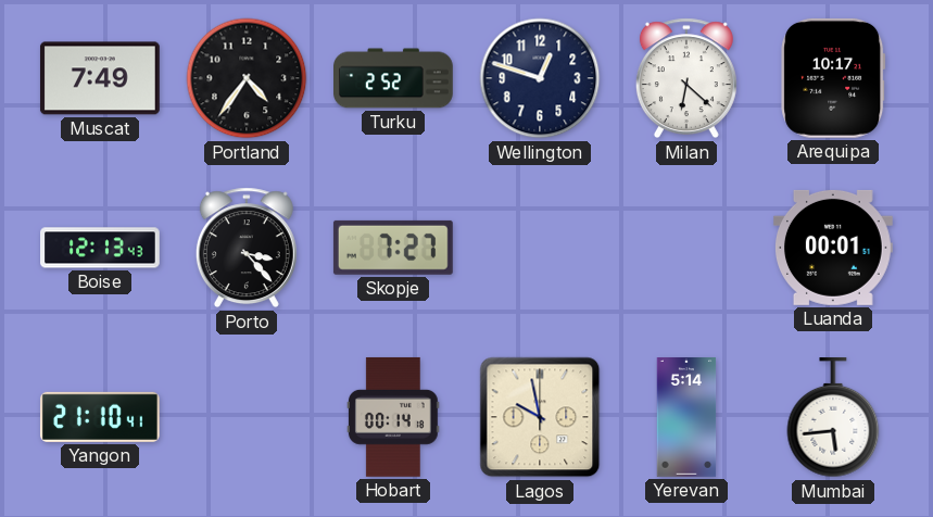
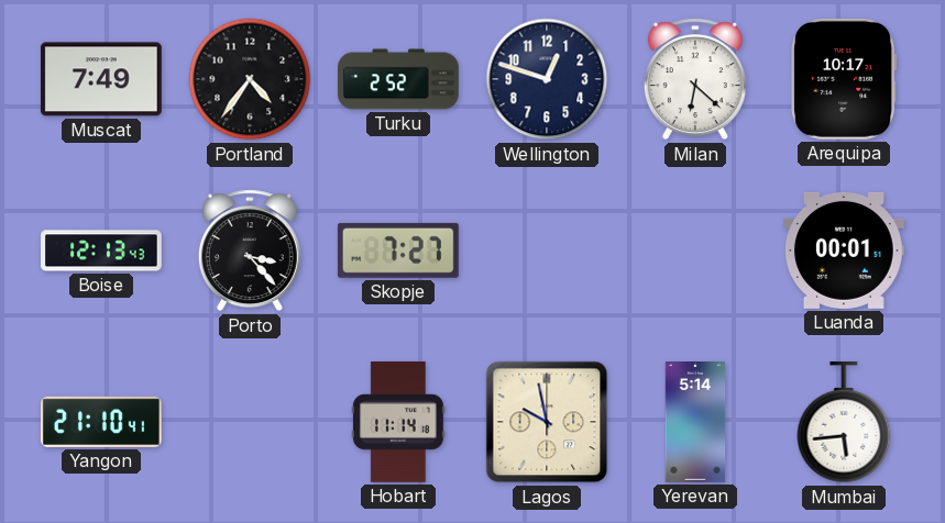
Hobart: 00:14 -> 11:14
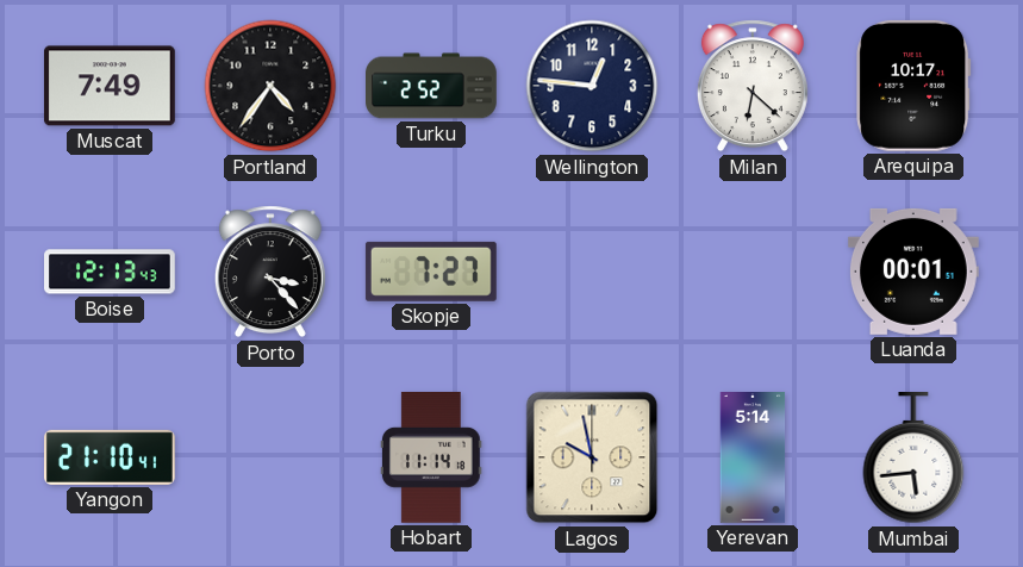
Wellington: 12:48 -> 12:46
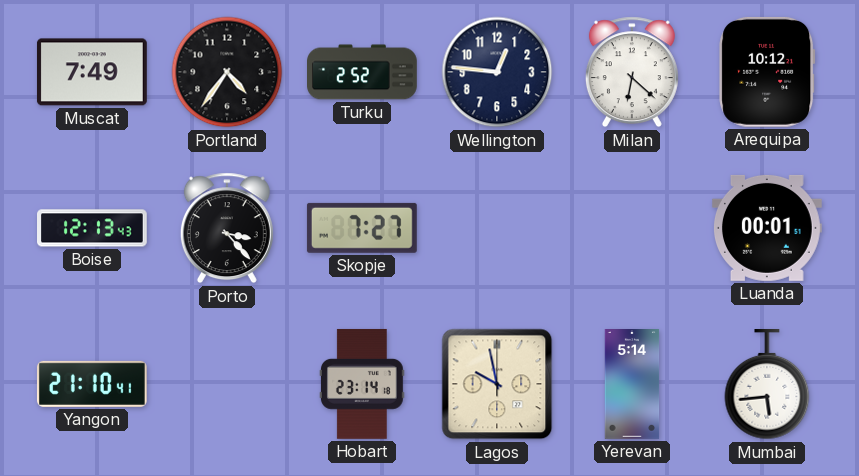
Arequipa: 10:17 -> 10:12
Hobart: 11:14 -> 23:14
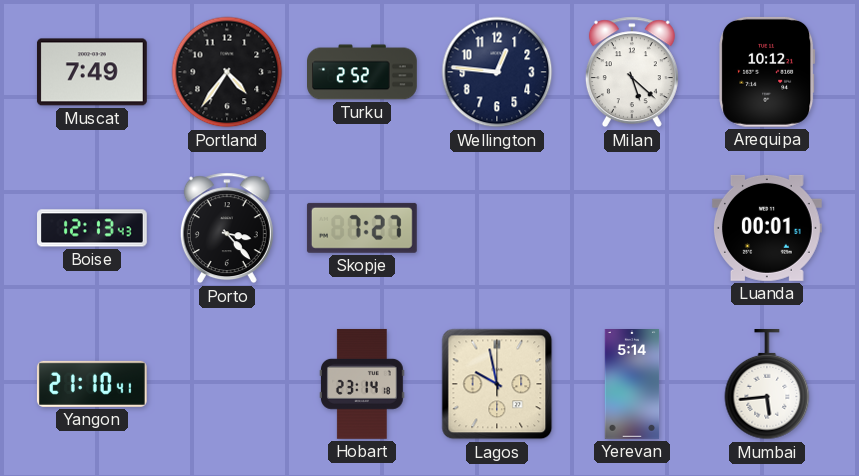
Milan: 6:22 -> 5:22
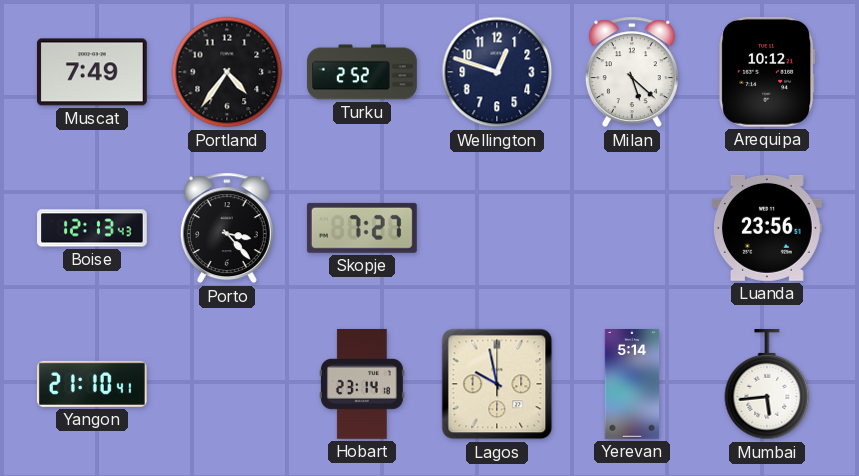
Wellington: 12:46 -> 12:48
Luanda: 00:01 -> 23:56
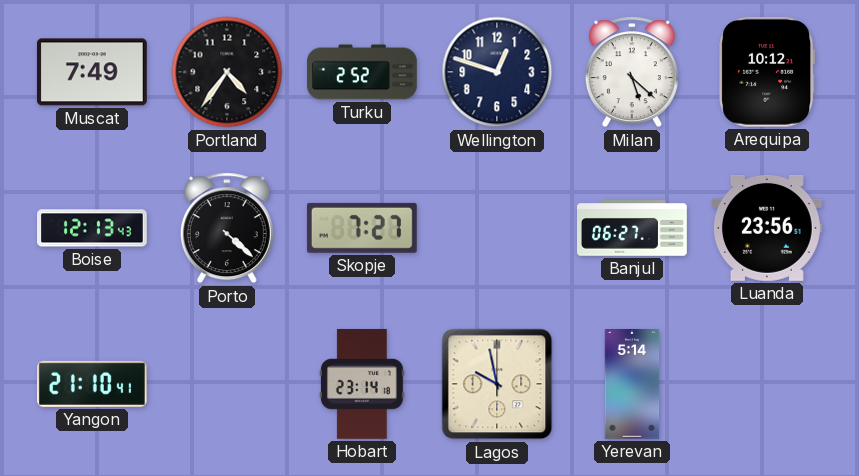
Porto: 3:23 -> 4:22
Banjul: none -> 06:27
Mumbai: 5:44 -> none
